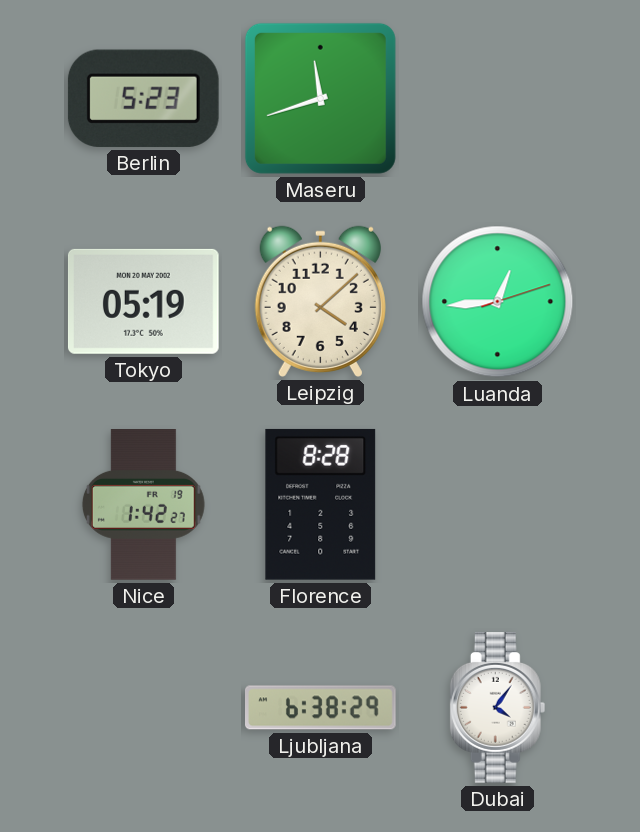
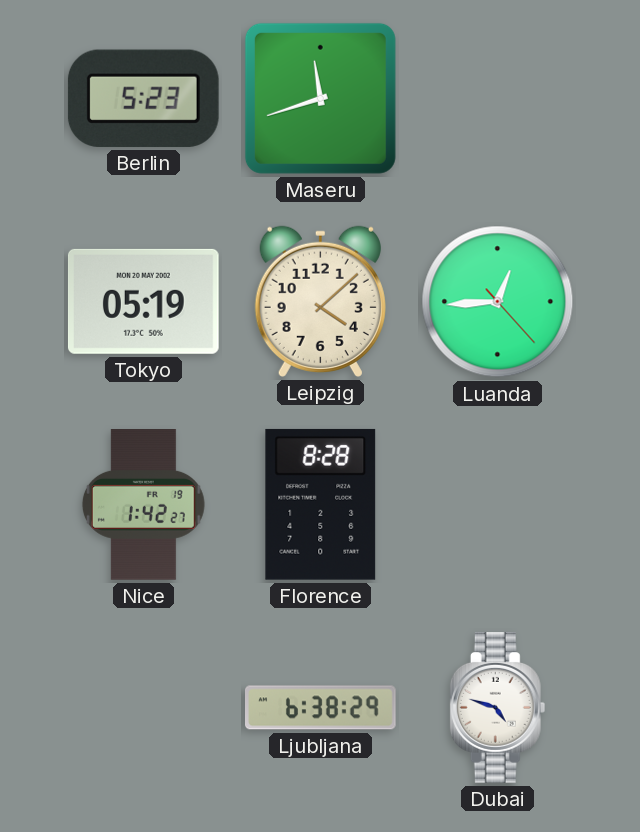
Luanda: 12:44:12 -> 12:44:23
Dubai: 4:06 -> 4:48
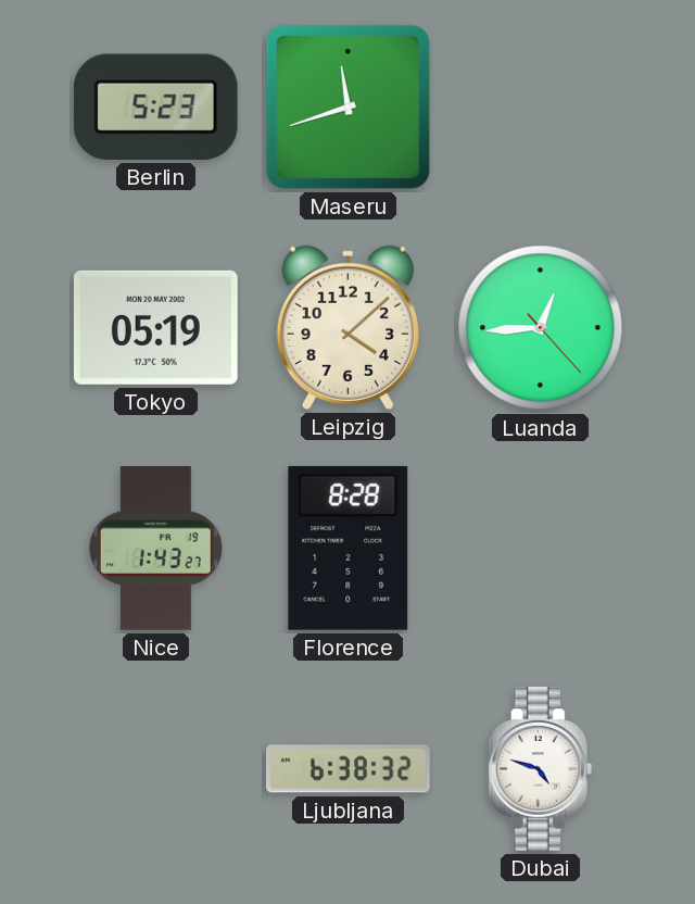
Nice: 1:42 -> 1:43
Ljubljana: 6:38:29 -> 6:38:32
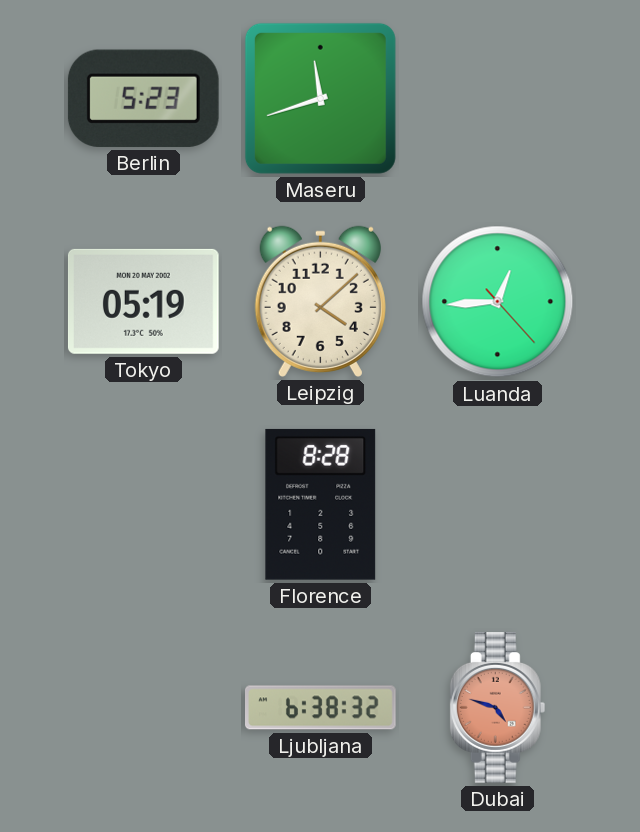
Nice: 1:43 -> none
Dubai dial: white -> salmon
